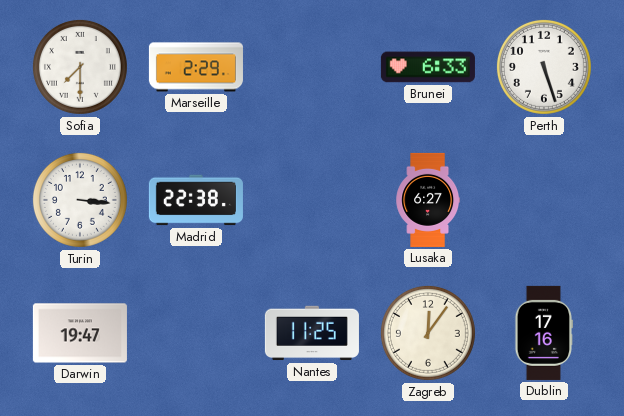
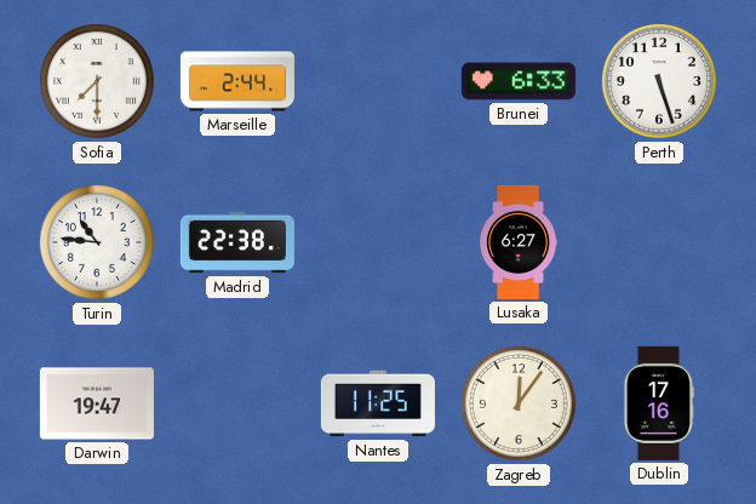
Marseille: 2:29 -> 2:44
Turin: 3:16 -> 10:46
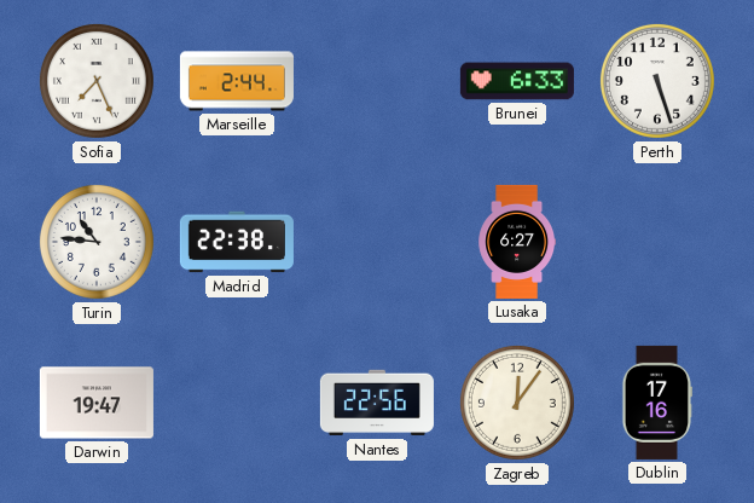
Sofia: 7:30 -> 7:26
Nantes: 11:25 -> 22:56
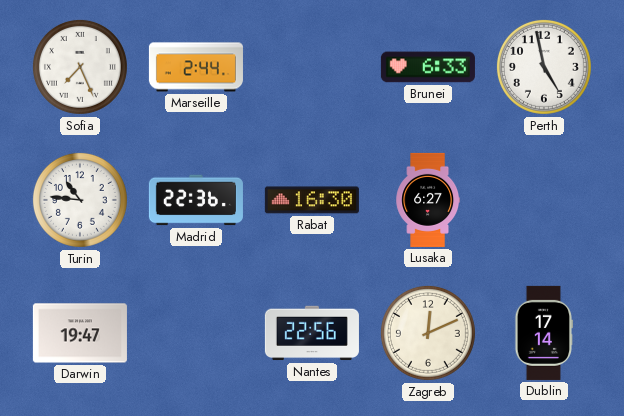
Perth: 5:27 -> 4:58
Madrid: 22:38 -> 22:36
Rabat: none -> 16:30
Zagreb: 12:06 -> 12:11
Dublin: 17:16 -> 17:14
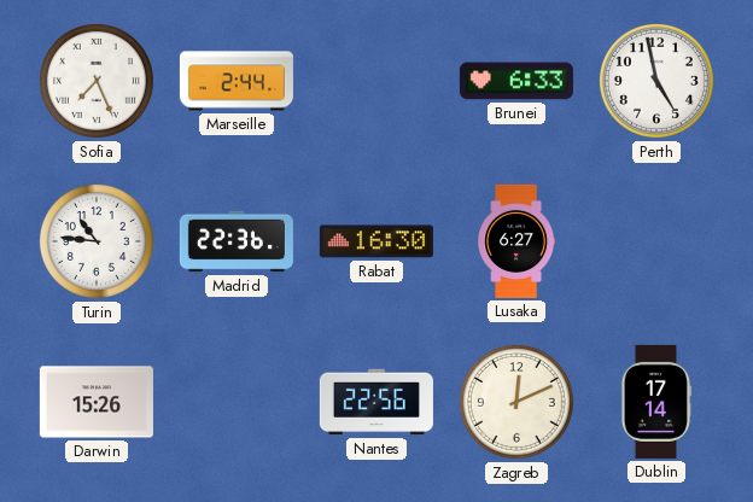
Darwin: 19:47 -> 15:26
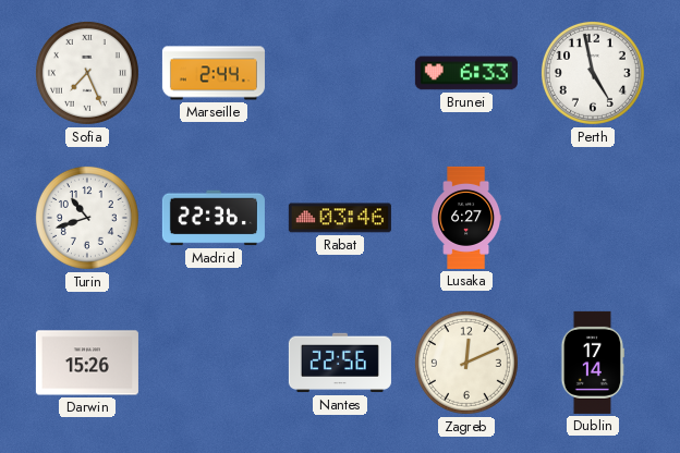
Turin: 10:46 -> 10:42
Rabat: 16:30 -> 03:46
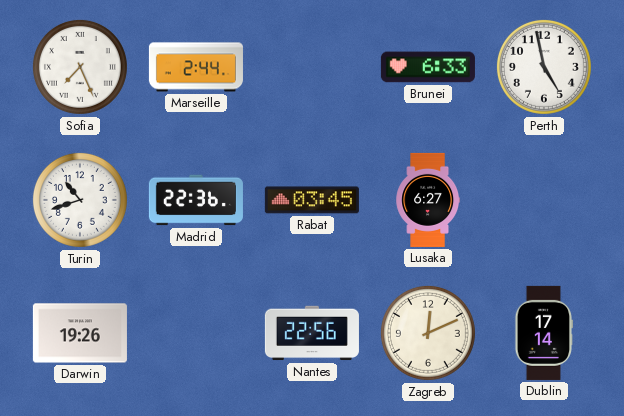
Rabat: 03:46 -> 03:45
Darwin: 15:26 -> 19:26
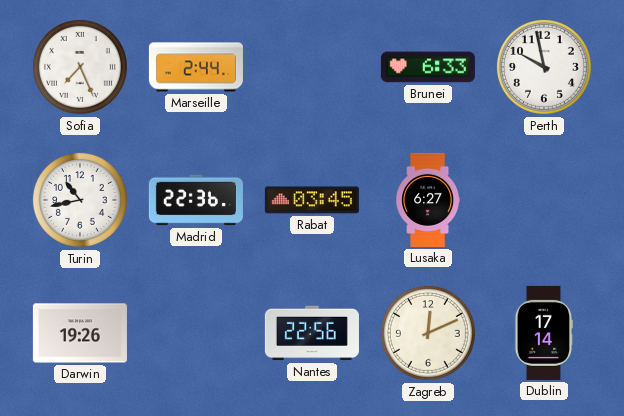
Perth: 4:58 -> 9:58
Turin: 10:42 -> 10:43
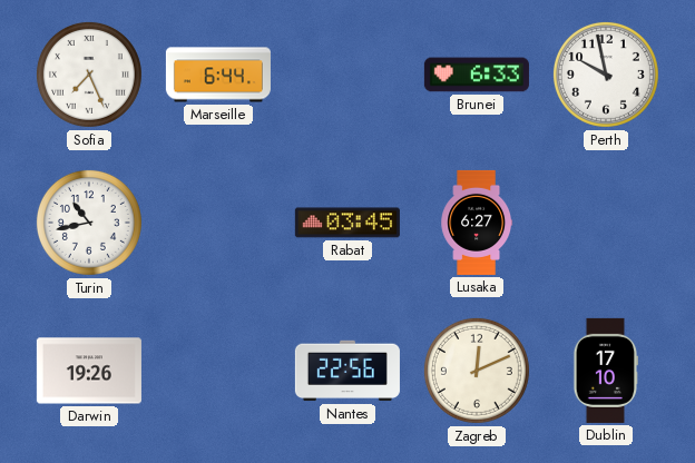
Marseille: 2:44 -> 6:44
Madrid: 22:36 -> none
Dublin: 17:14 -> 17:10
